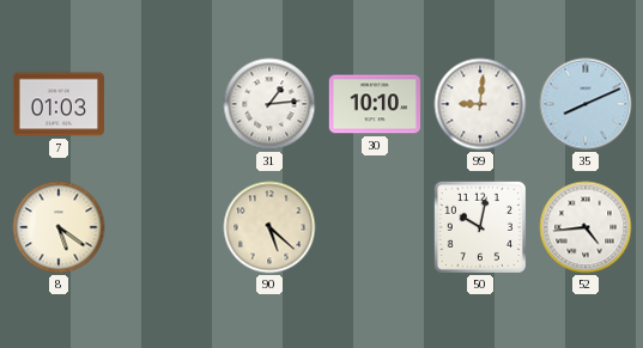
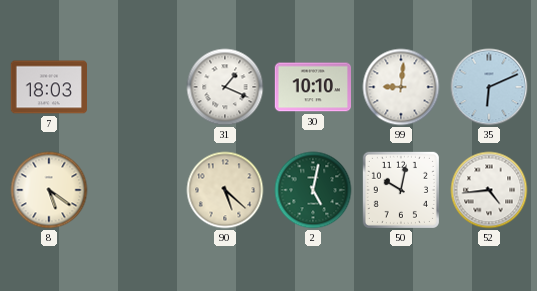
7: 01:03 -> 18:03
31: 1:14 -> 1:19
35: 8:11 -> 6:11
2: none -> 5:02
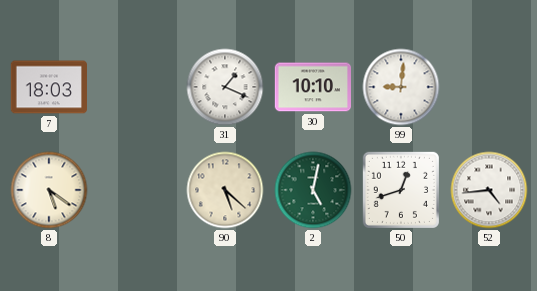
35: 6:11 -> none
50: 10:02 -> 12:42
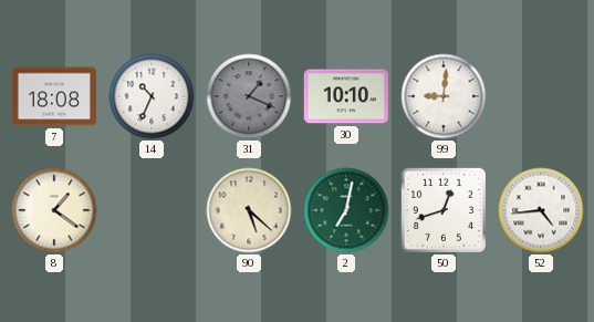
7: 18:03 -> 18:08
14: none -> 10:34
31 dial: white -> grey
8: 5:21 -> 1:21
2: 5:02 -> 7:02
